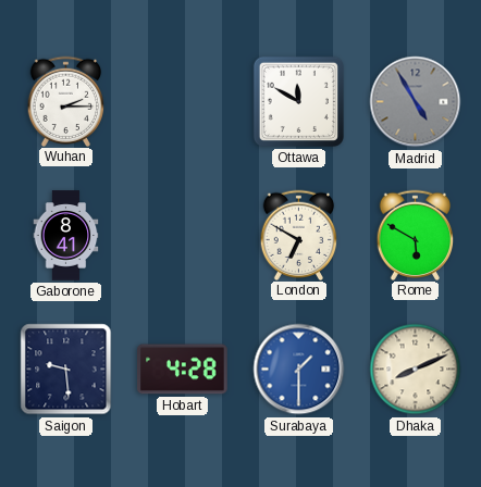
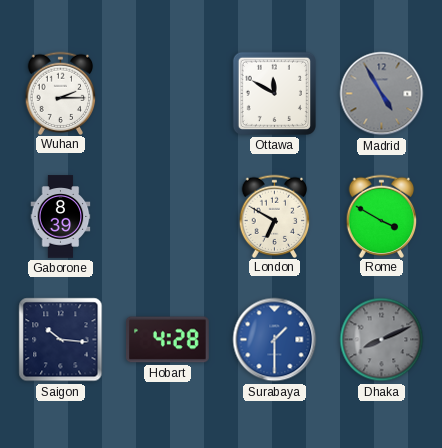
Gaborone: 8:41 -> 8:39
Rome: 5:50 -> 3:50
Saigon: 9:29 -> 10:16
Dhaka dial: cream -> grey
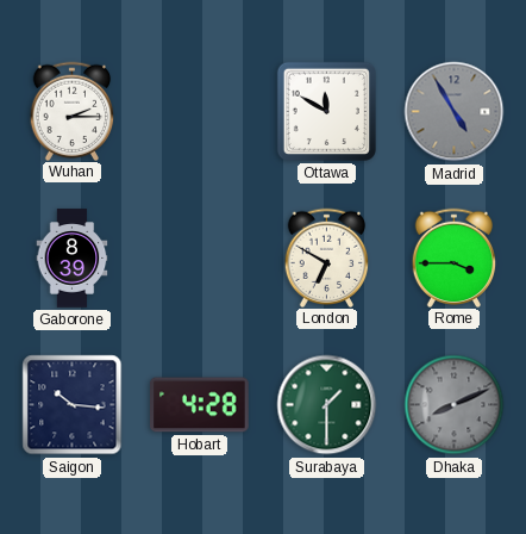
Rome: 3:50 -> 3:45
Surabaya dial: blue -> green
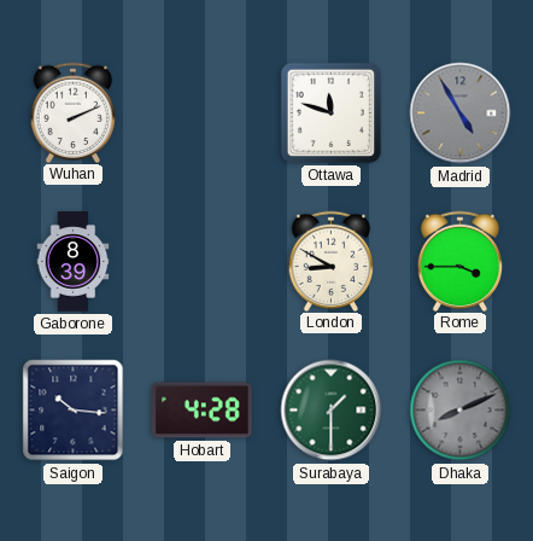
Wuhan: 2:15 -> 2:11
Ottawa: 11:50 -> 11:48
London: 6:50 -> 8:50
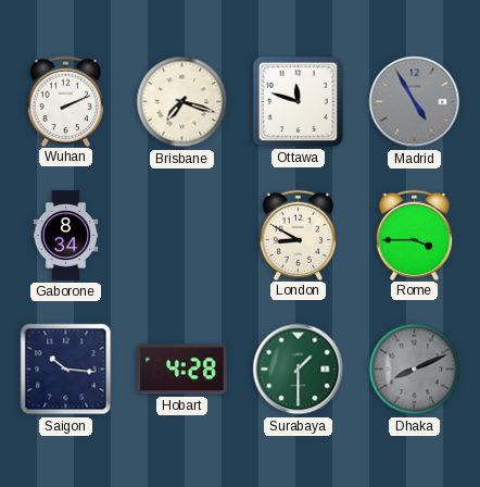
Brisbane: none -> 7:18
Gaborone: 8:39 -> 8:34
